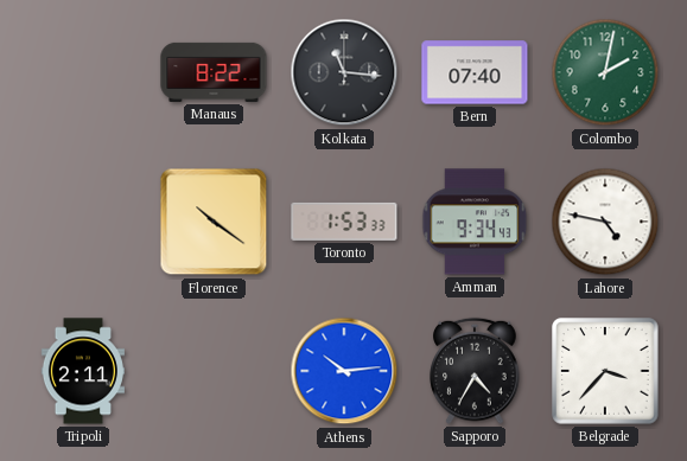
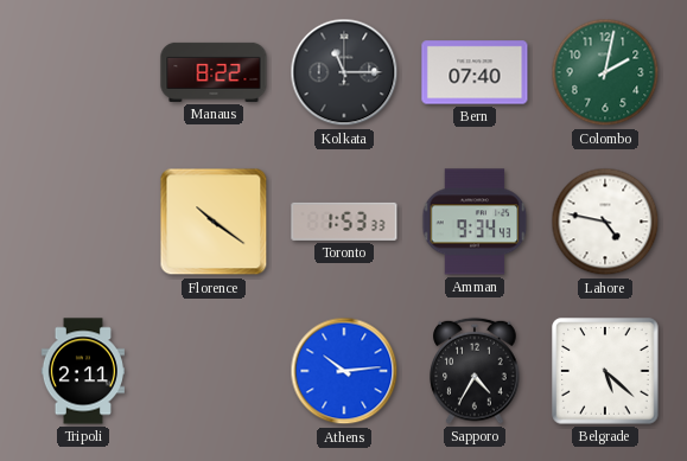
Kolkata: 11:16 -> 11:15
Belgrade: 3:37 -> 5:22
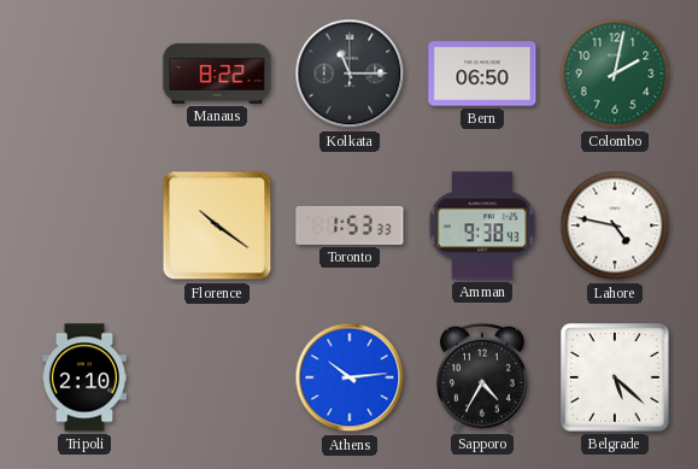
Bern: 07:40 -> 06:50
Amman: 9:34 -> 9:38
Tripoli: 2:11 -> 2:10
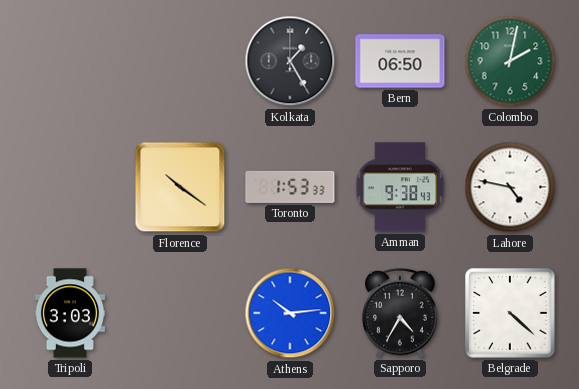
Manaus: 8:22 -> none
Kolkata: 11:15 -> 1:25
Tripoli: 2:10 -> 3:03
Belgrade: 5:22 -> 4:22
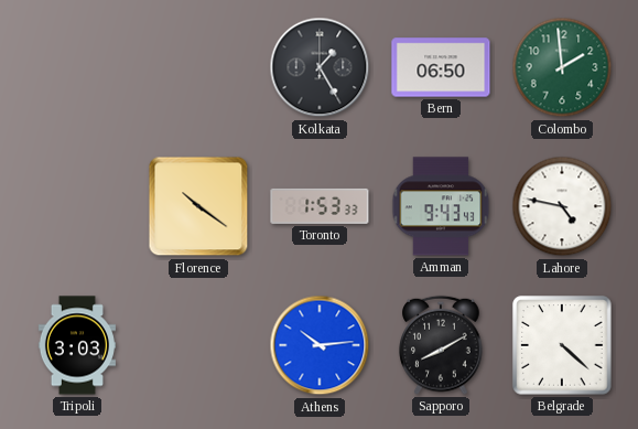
Colombo: 2:02 -> 1:59
Amman: 9:38 -> 9:43
Sapporo: 4:35 -> 8:10
